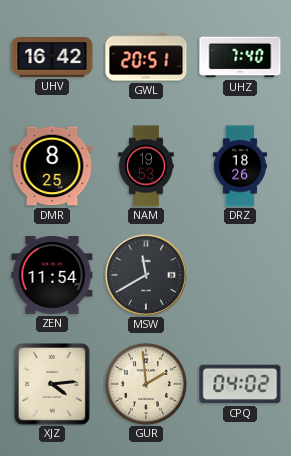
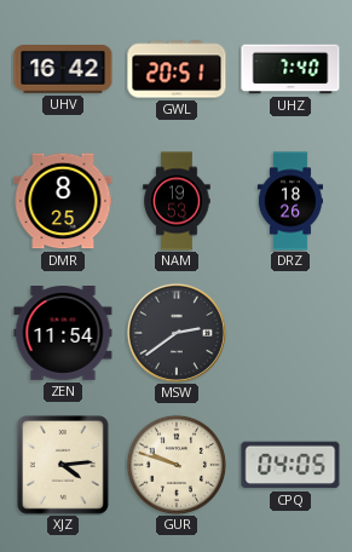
MSW: 11:40 -> 2:39
GUR: 1:59 -> 9:48
CPQ: 04:02 -> 04:05
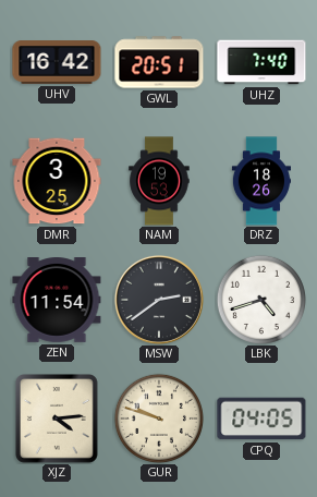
DMR: 8:25 -> 3:25
LBK: none -> 4:42
